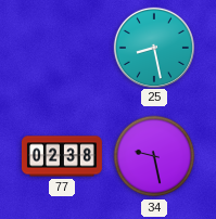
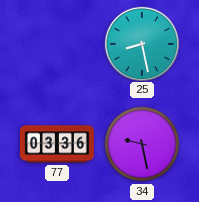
77: 02:38 -> 03:36
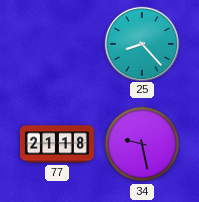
25: 8:28 -> 8:23
77: 03:36 -> 21:18
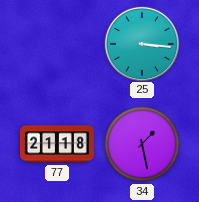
25: 8:23 -> 3:16
34: 9:28 -> 1:28
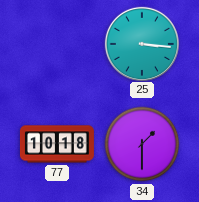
77: 21:18 -> 10:18
34: 1:28 -> 1:30
